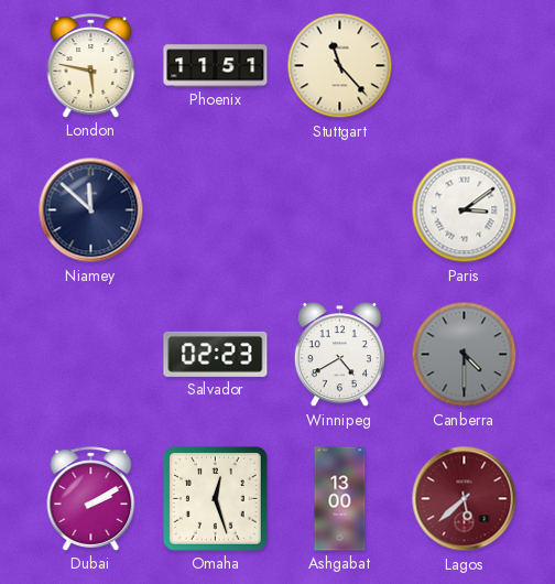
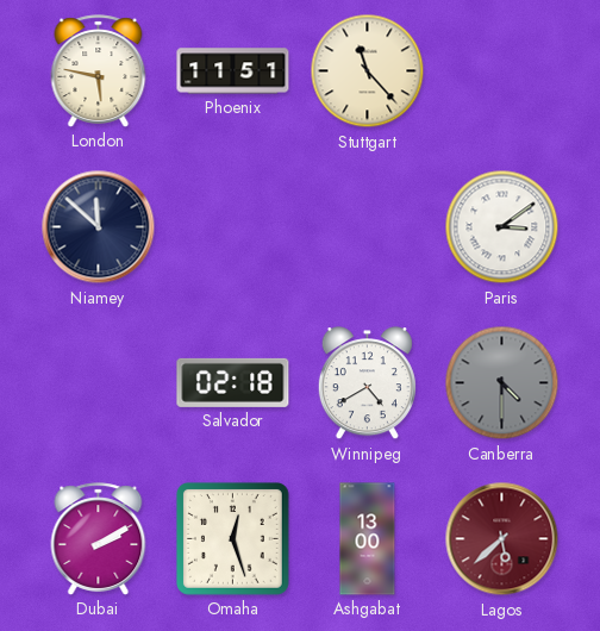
Salvador: 02:23 -> 02:18
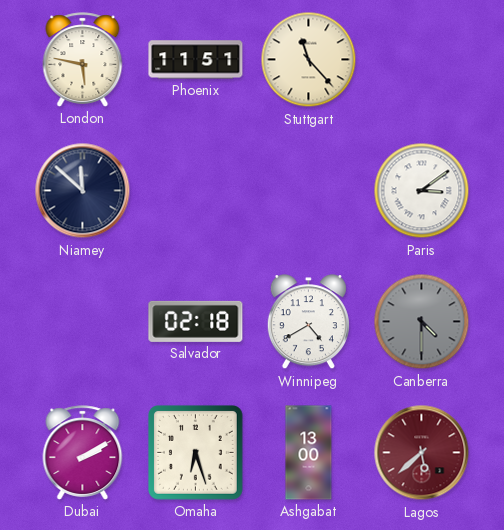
Omaha: 12:27 -> 6:27
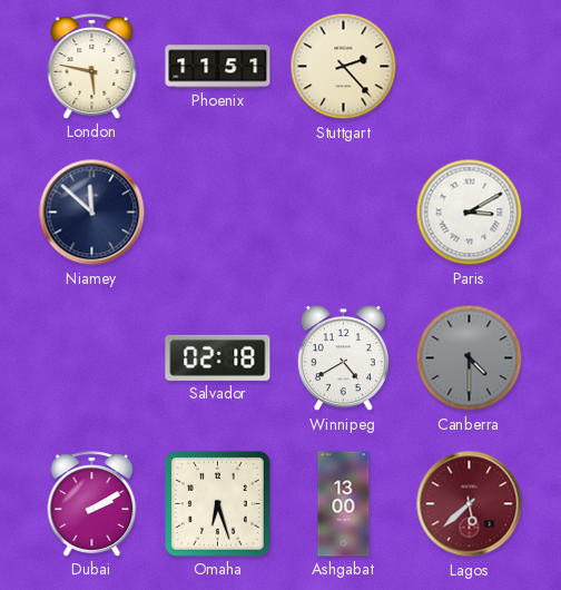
Stuttgart: 11:23 -> 2:23
Paris: 3:09 -> 3:10
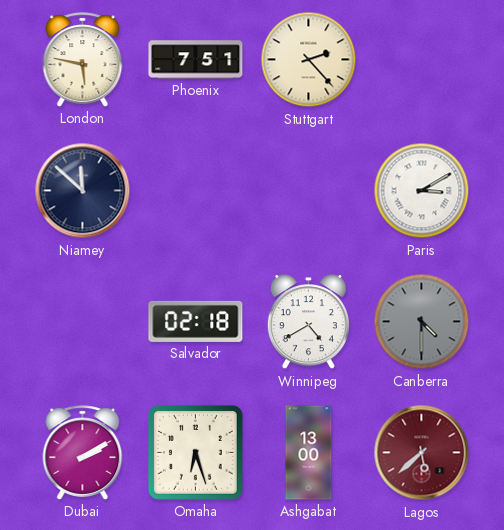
Phoenix: 11:51 -> 7:51
